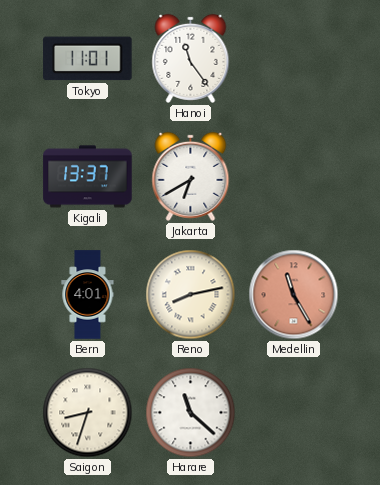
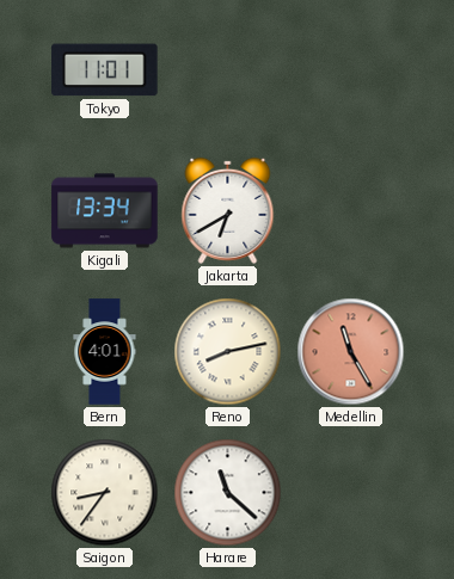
Hanoi: 11:24 -> none
Kigali: 13:37 -> 13:34
Saigon: 8:33 -> 8:36
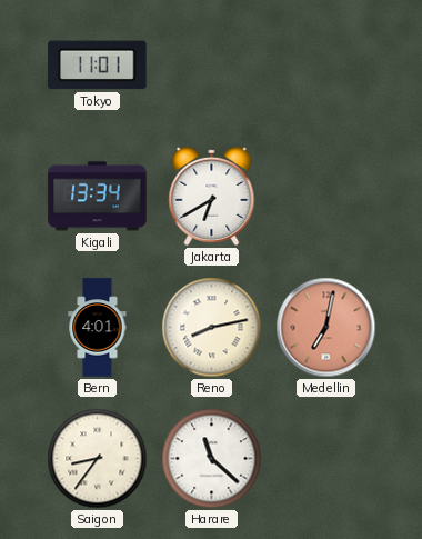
Medellin: 11:25 -> 7:02
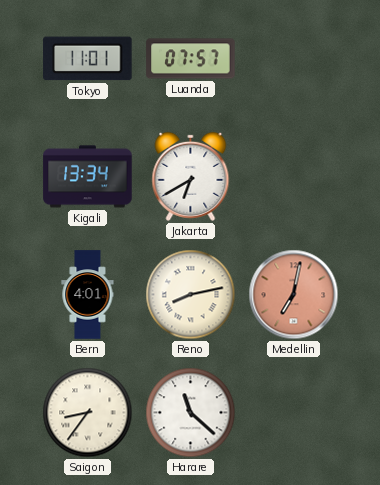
Luanda: none -> 07:57
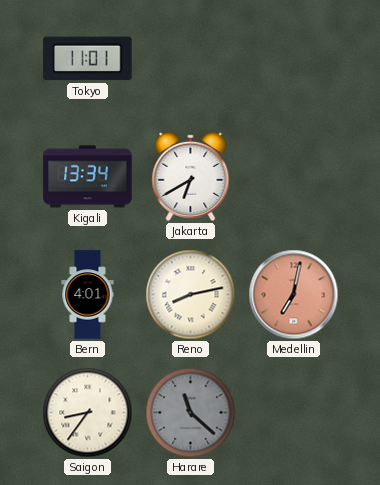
Luanda: 07:57 -> none
Harare dial: white -> grey
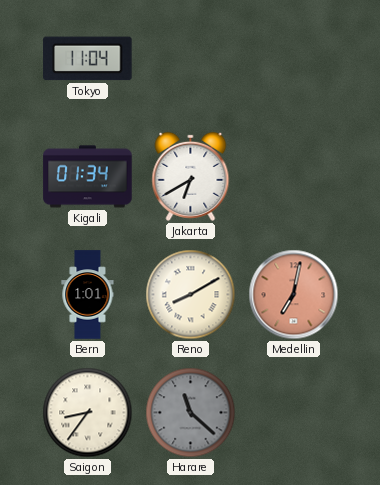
Tokyo: 11:01 -> 11:04
Kigali: 13:34 -> 01:34
Bern: 4:01 -> 1:01
Reno: 8:13 -> 8:10
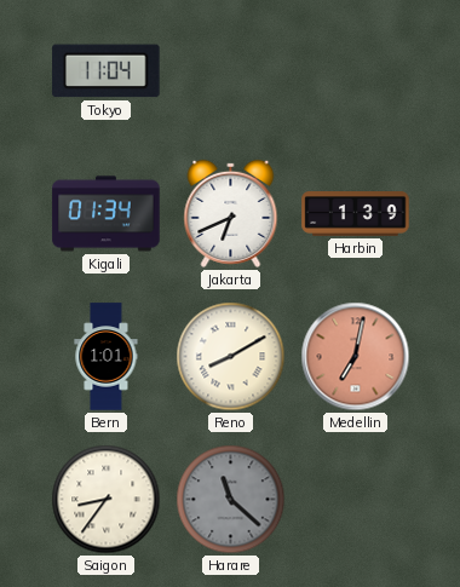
Jakarta: 6:40 -> 6:41
Harbin: none -> 1:39
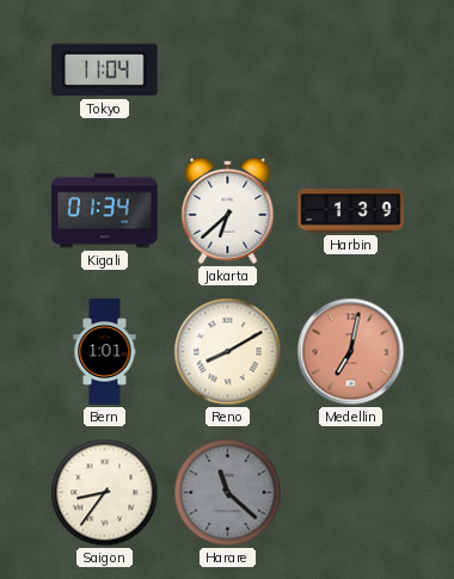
Jakarta: 6:41 -> 6:38
